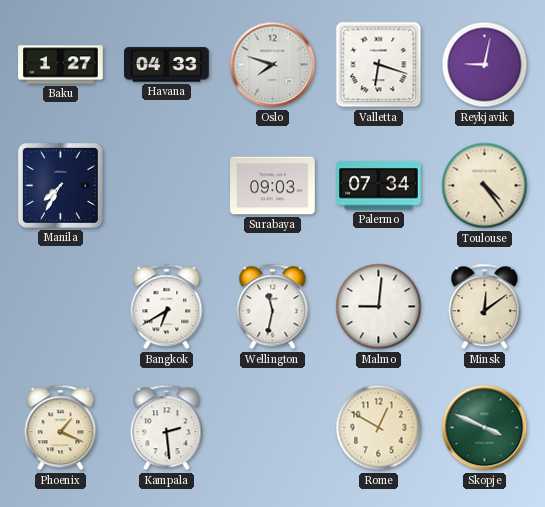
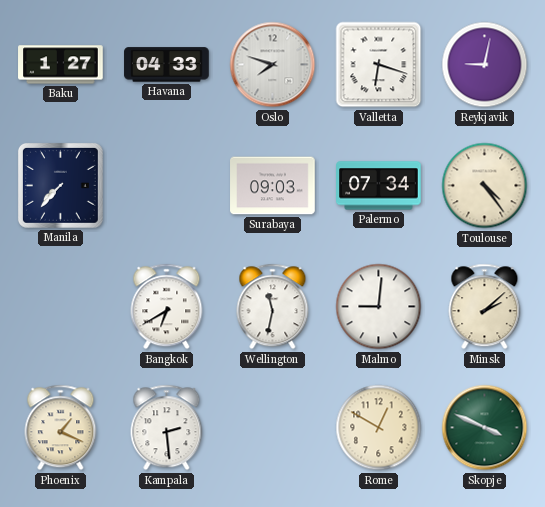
Manila: 7:35 -> 7:37
Minsk: 12:09 -> 2:08
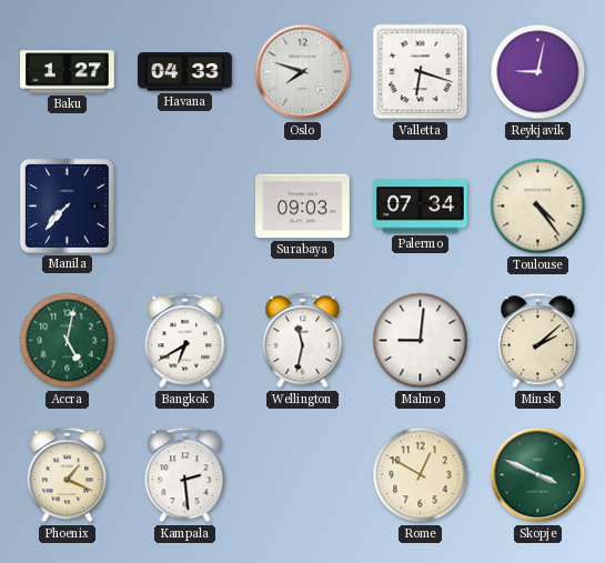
Accra: none -> 5:02
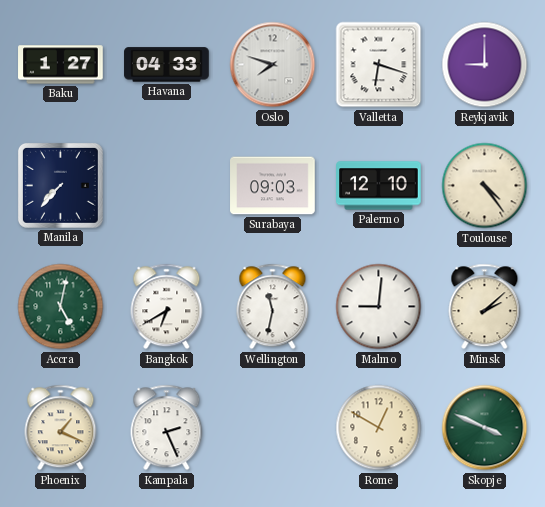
Reykjavik: 9:02 -> 9:00
Palermo: 07:34 -> 12:10
Kampala: 2:29 -> 2:26
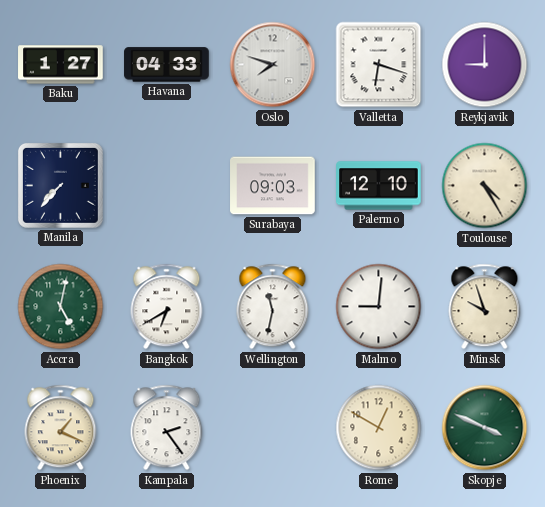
Toulouse: 4:24 -> 4:25
Minsk: 2:08 -> 9:57
Kampala: 2:26 -> 2:24
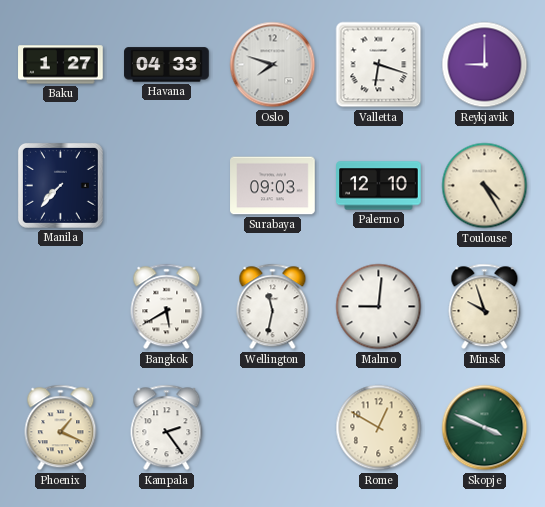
Accra: 5:02 -> none
Bangkok: 6:40 -> 5:40
